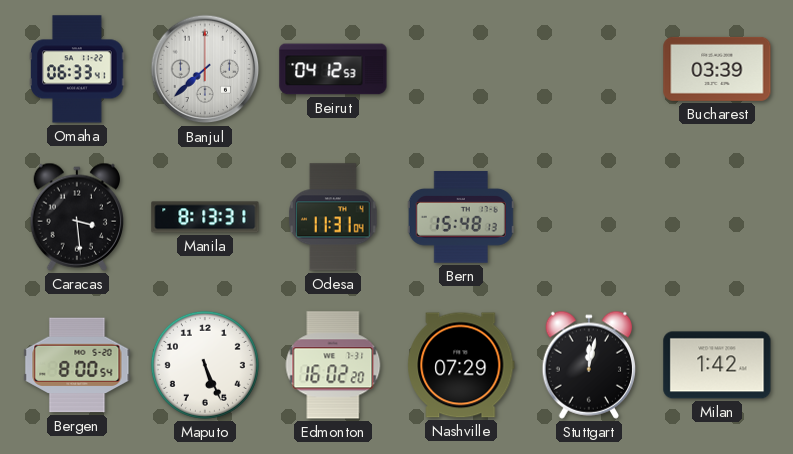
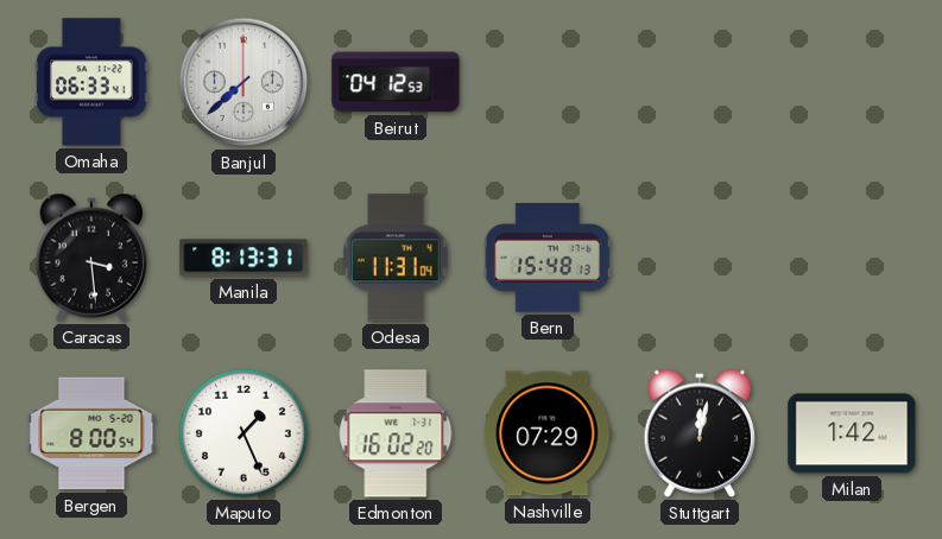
Bucharest: 03:39 -> none
Maputo: 5:26 -> 1:26
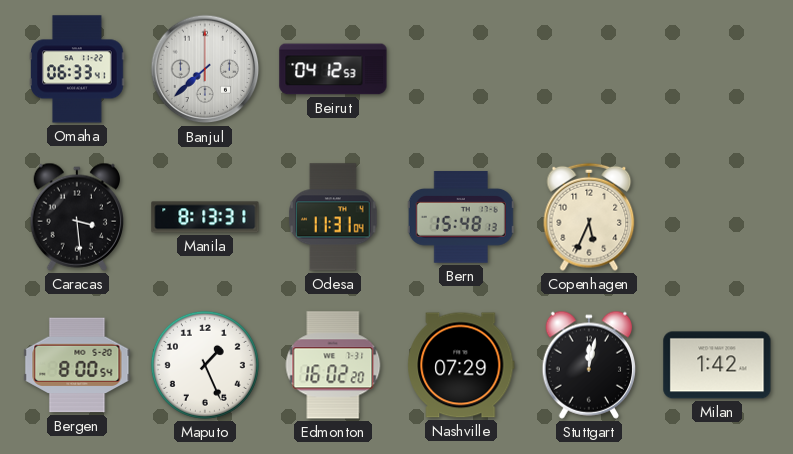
Copenhagen: none -> 5:34
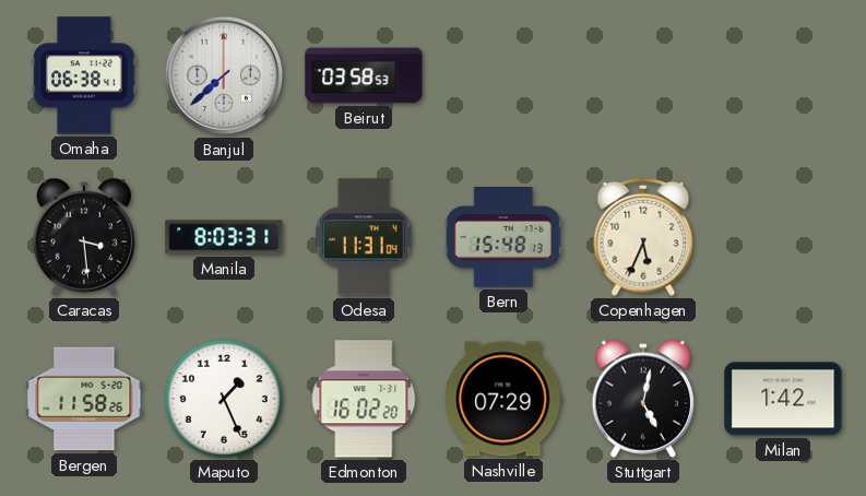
Omaha: 06:33 -> 06:38
Beirut: 04:12 -> 03:58
Manila: 8:13 -> 8:03
Bergen: 8:00 -> 11:58
Stuttgart: 12:02 -> 5:02
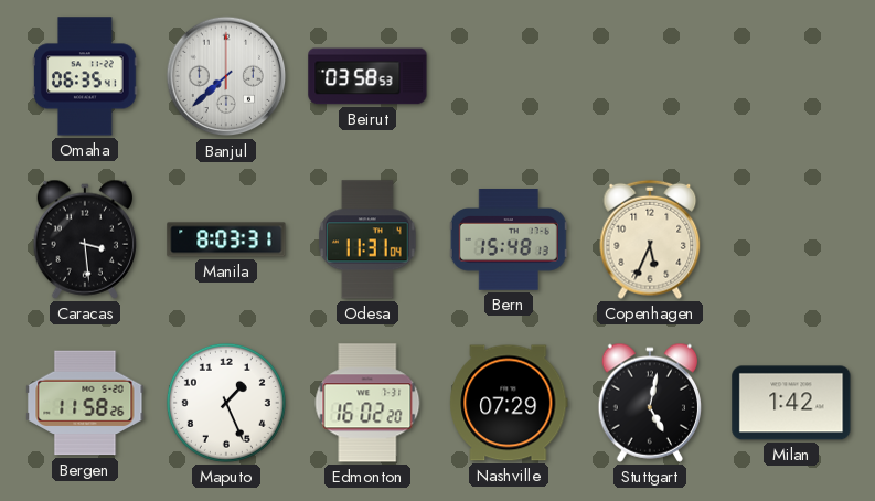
Omaha: 06:38 -> 06:35
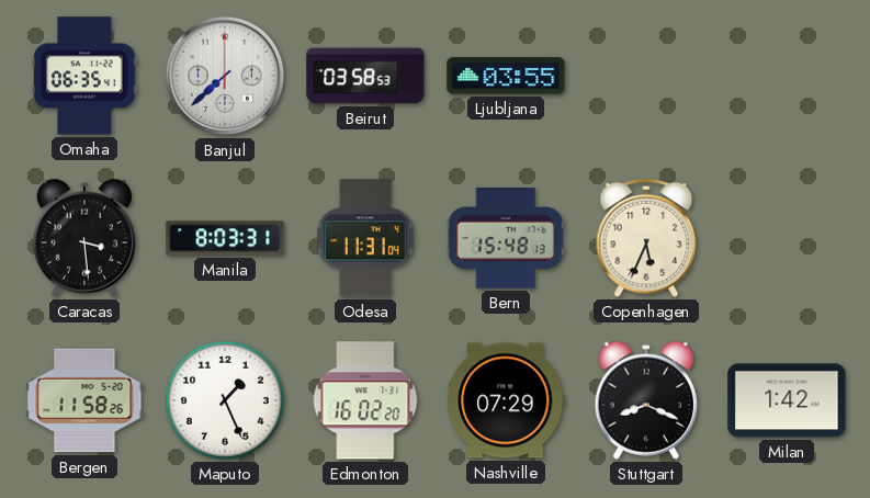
Ljubljana: none -> 03:55
Stuttgart: 5:02 -> 8:19
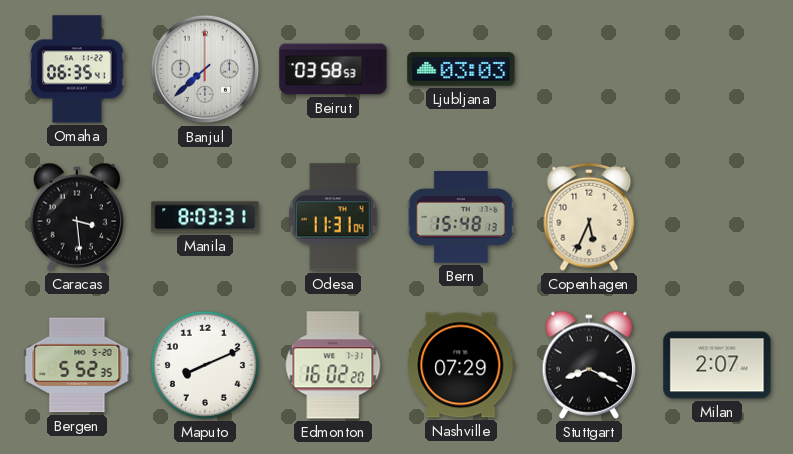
Ljubljana: 03:55 -> 03:03
Bergen: 11:58 -> 5:52
Maputo: 1:26 -> 8:11
Milan: 1:42 -> 2:07
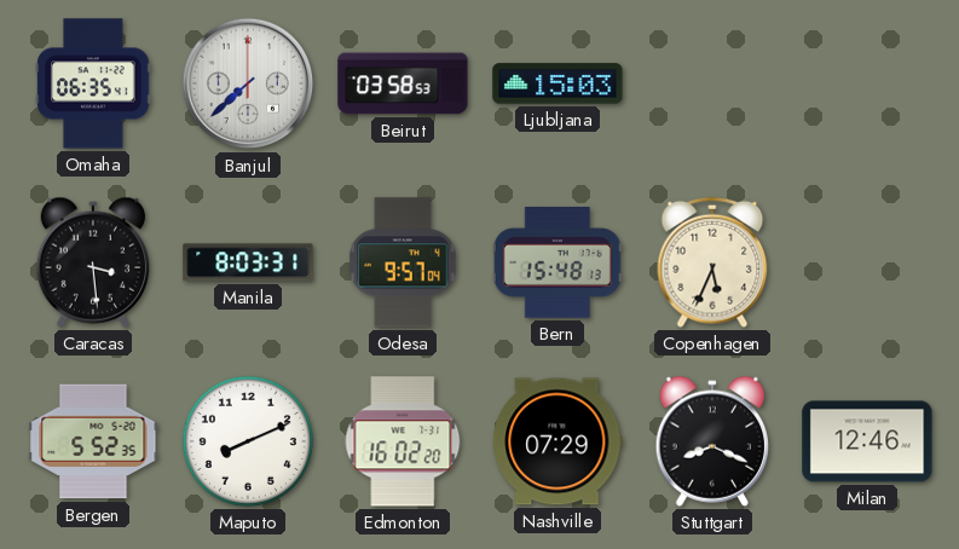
Ljubljana: 03:03 -> 15:03
Odesa: 11:31 -> 9:57
Milan: 2:07 -> 12:46
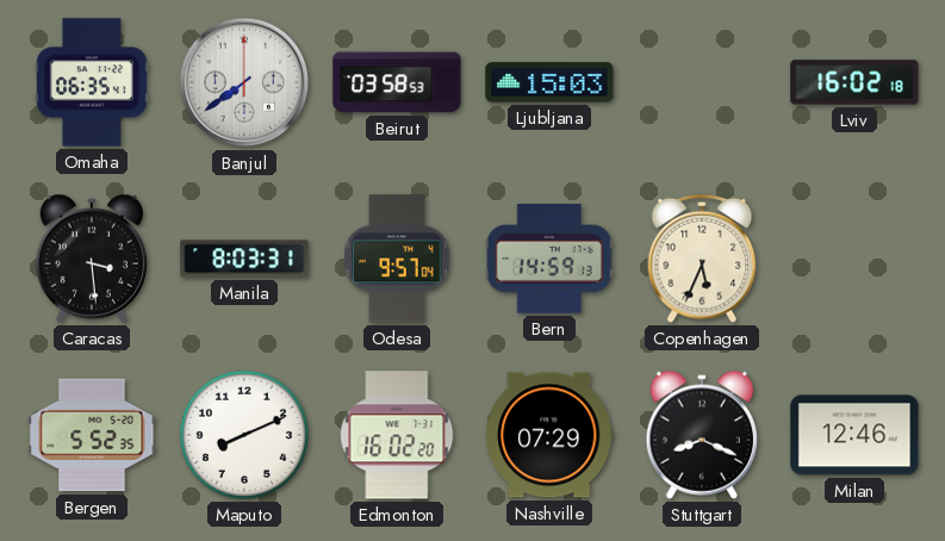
Banjul: 7:38 -> 7:39
Lviv: none -> 16:02
Bern: 15:48 -> 14:59
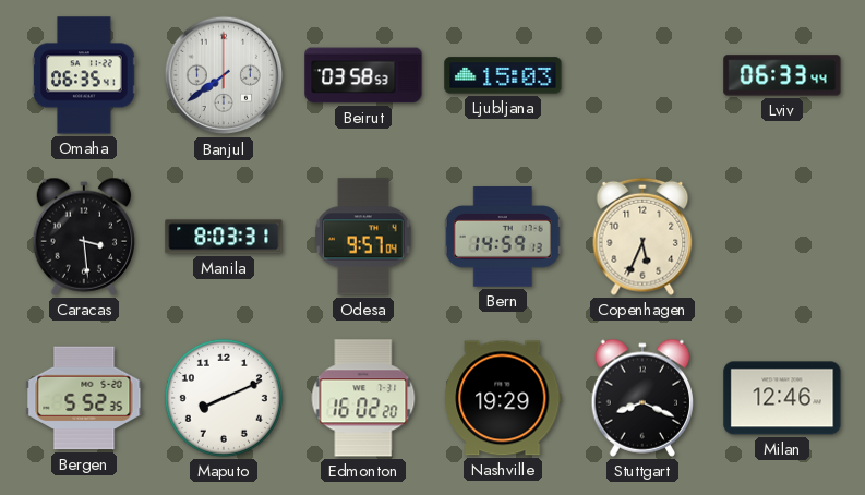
Lviv: 16:02 -> 06:33
Nashville: 07:29 -> 19:29
